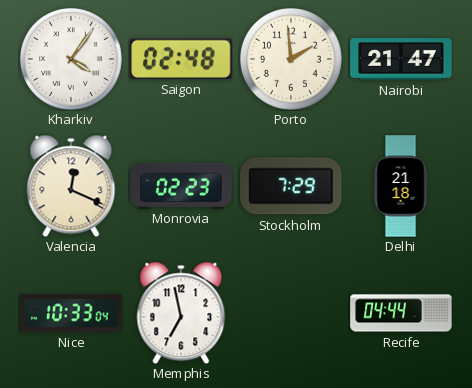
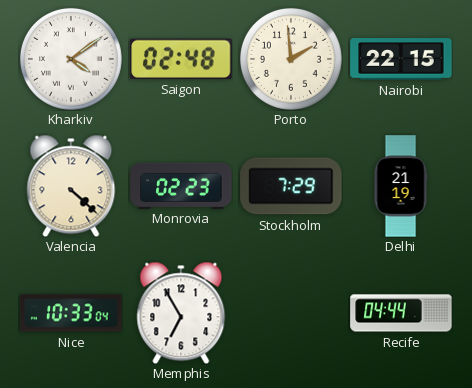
Kharkiv: 4:06 -> 4:09
Nairobi: 21:47 -> 22:15
Valencia: 12:19 -> 4:22
Delhi: 21:18 -> 21:19
Memphis: 6:58 -> 6:55
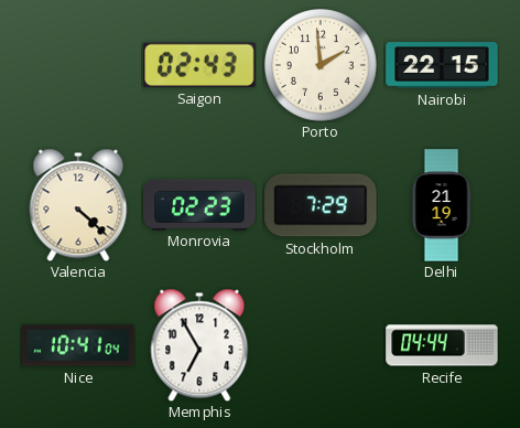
Kharkiv: 4:09 -> none
Saigon: 02:48 -> 02:43
Nice: 10:33 -> 10:41
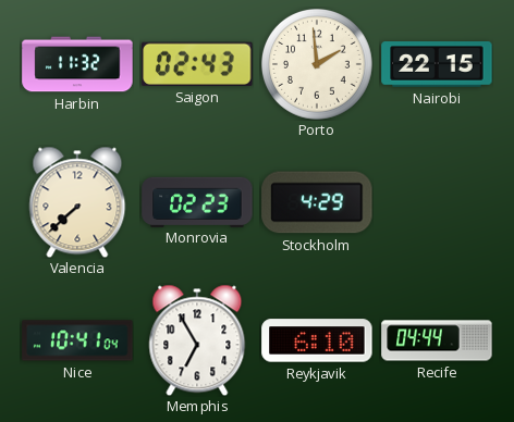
Harbin: none -> 11:32
Valencia: 4:22 -> 7:38
Stockholm: 7:29 -> 4:29
Delhi: 21:19 -> none
Reykjavik: none -> 6:10
